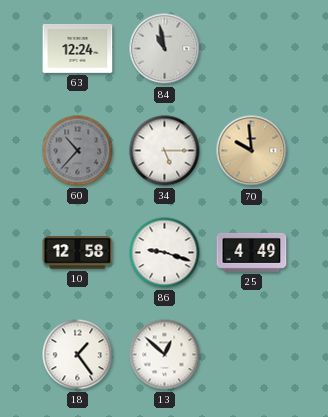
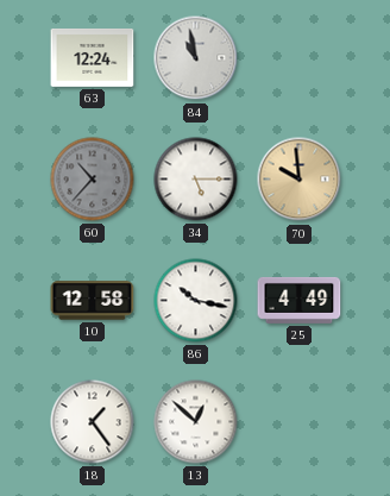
86: 9:18 -> 10:17
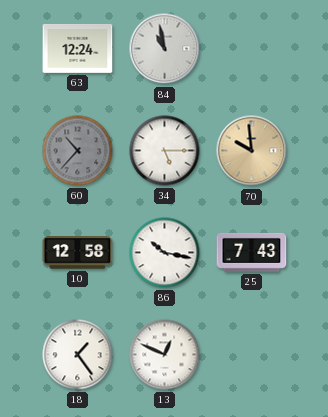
25: 4:49 -> 7:43
13: 12:52 -> 12:49
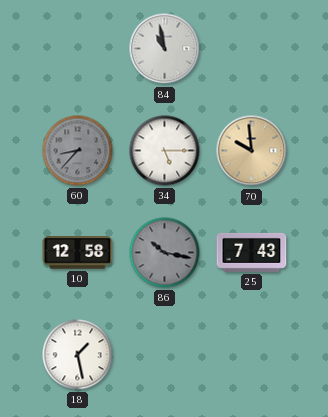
63: 12:24 -> none
60: 10:37 -> 8:37
86 dial: white -> grey
18: 1:24 -> 1:28
13: 12:49 -> none
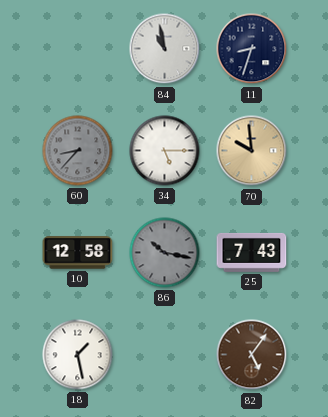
11: none -> 8:33
82: none -> 5:06
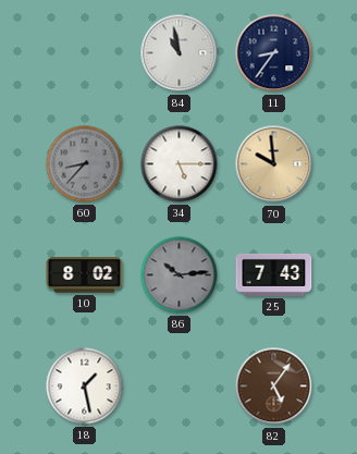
11: 8:33 -> 8:36
10: 12:58 -> 8:02
86: 10:17 -> 10:14
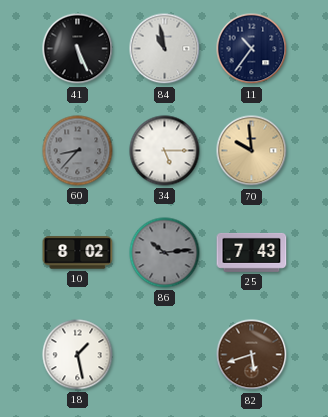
41: none -> 5:26
11: 8:36 -> 10:36
82: 5:06 -> 5:42
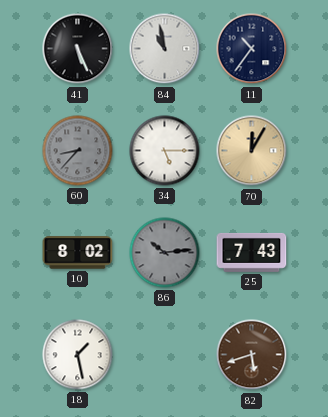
70: 9:59 -> 12:05
